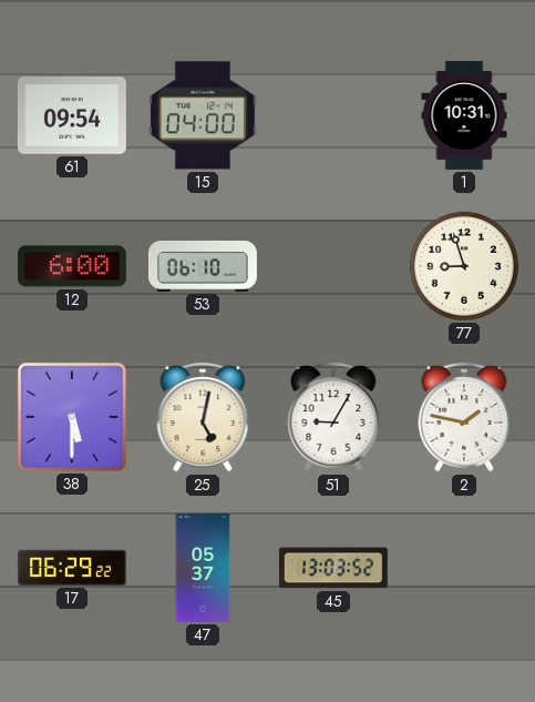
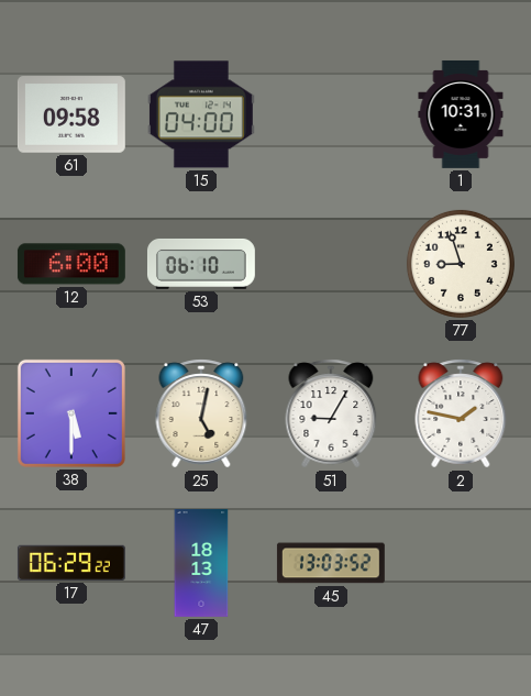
61: 09:54 -> 09:58
47: 05:37 -> 18:13
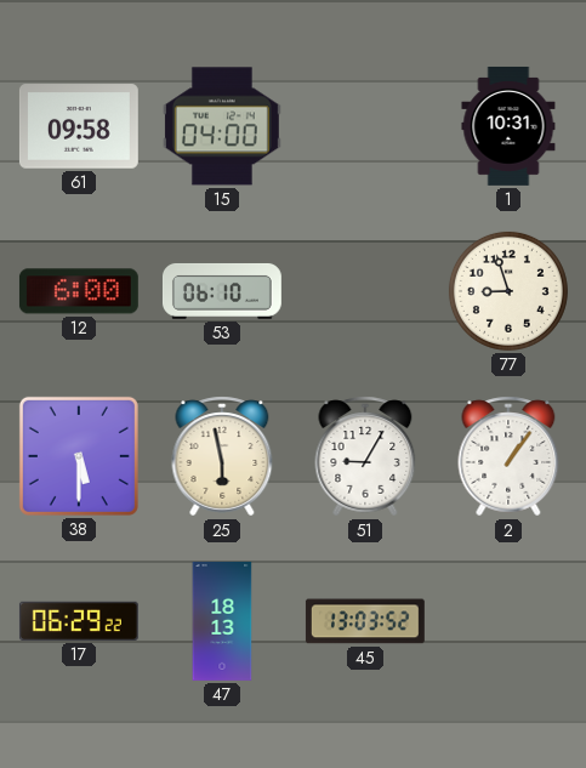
25: 5:02 -> 5:58
2: 1:47 -> 1:06
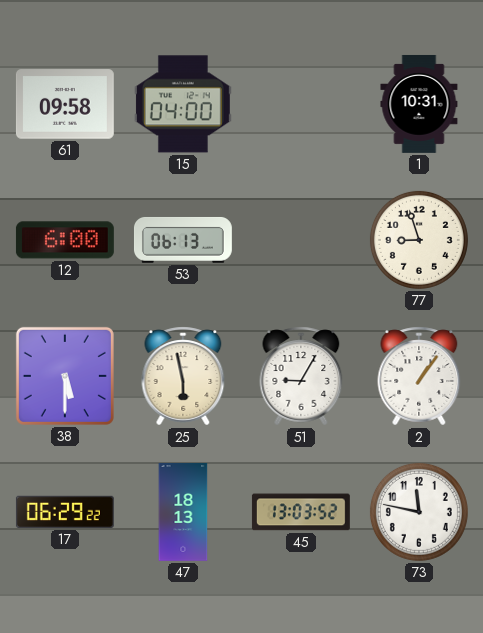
53: 06:10 -> 06:13
73: none -> 11:47
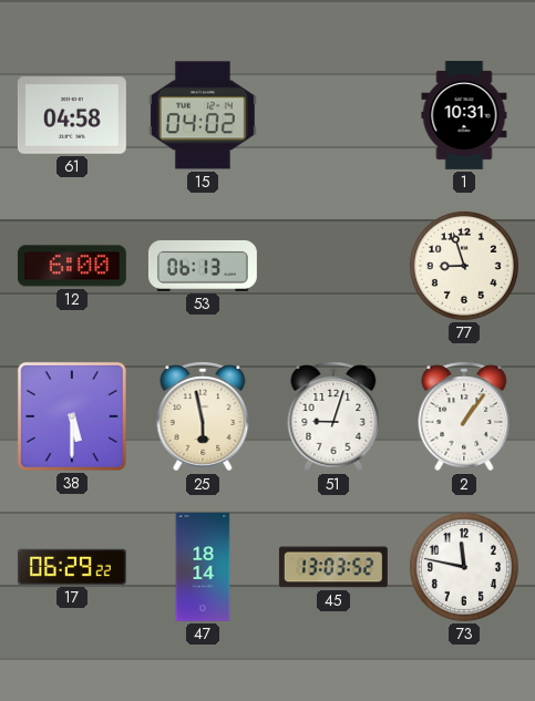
61: 09:58 -> 04:58
15: 04:00 -> 04:02
51: 9:05 -> 9:03
47: 18:13 -> 18:14
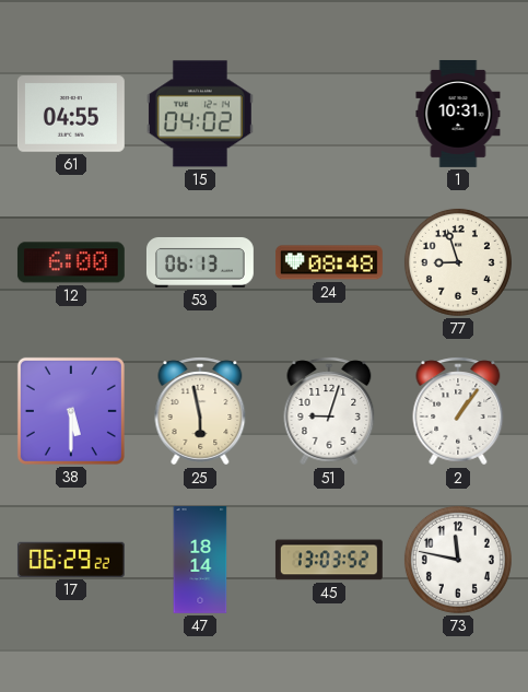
61: 04:58 -> 04:55
24: none -> 08:48
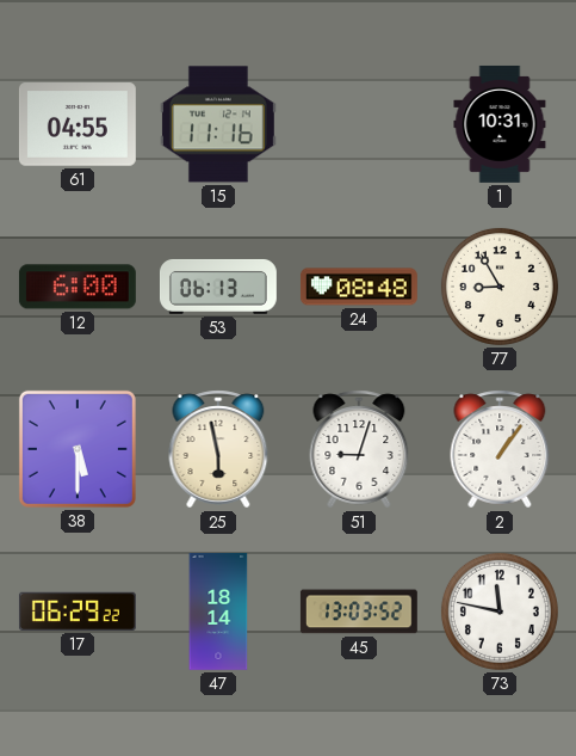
15: 04:02 -> 11:16
77: 8:57 -> 8:55
